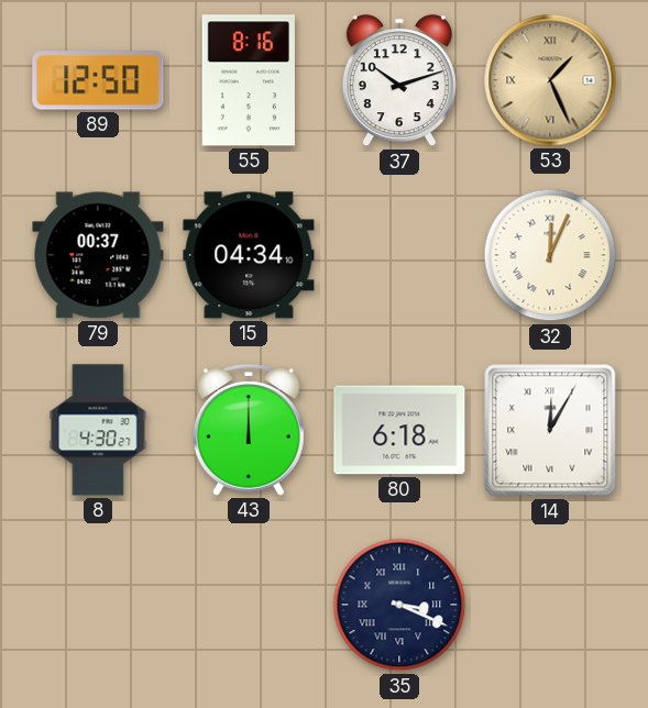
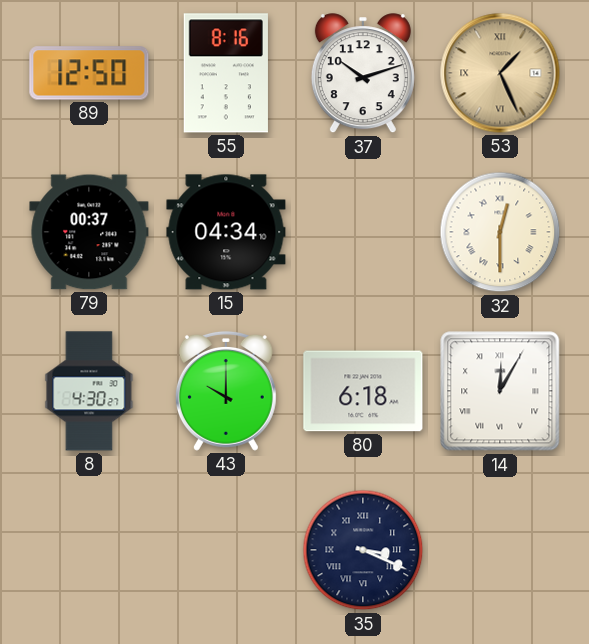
32: 12:04 -> 12:30
43: 12:00 -> 10:00
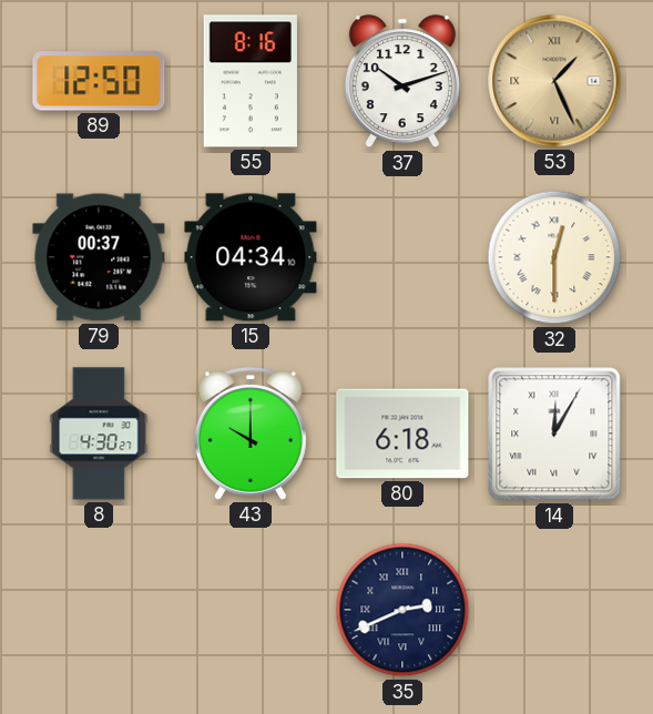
35: 3:19 -> 2:41
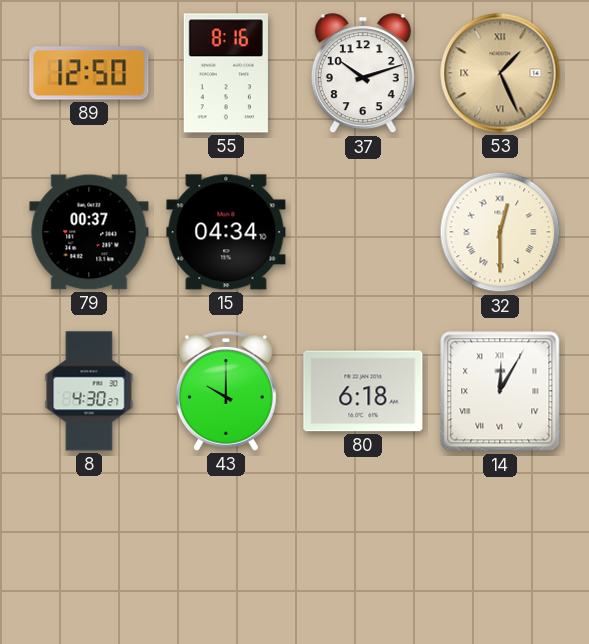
35: 2:41 -> none
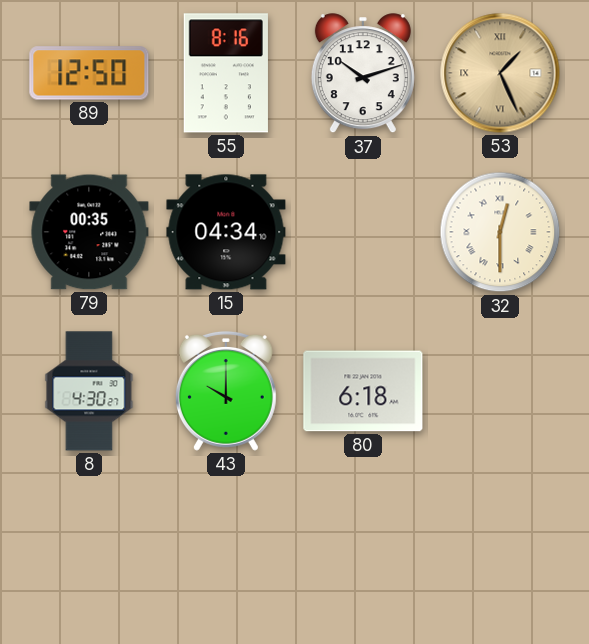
79: 00:37 -> 00:35
14: 12:05 -> none
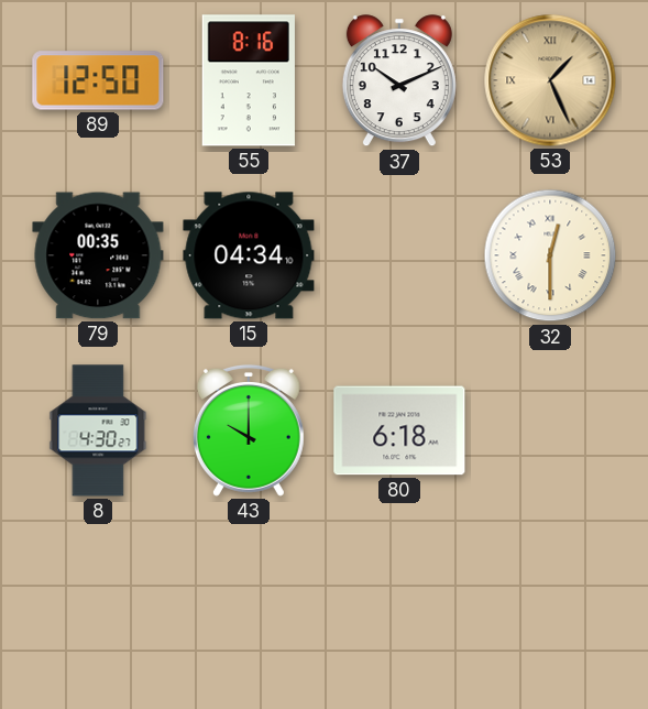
37: 10:12 -> 10:11
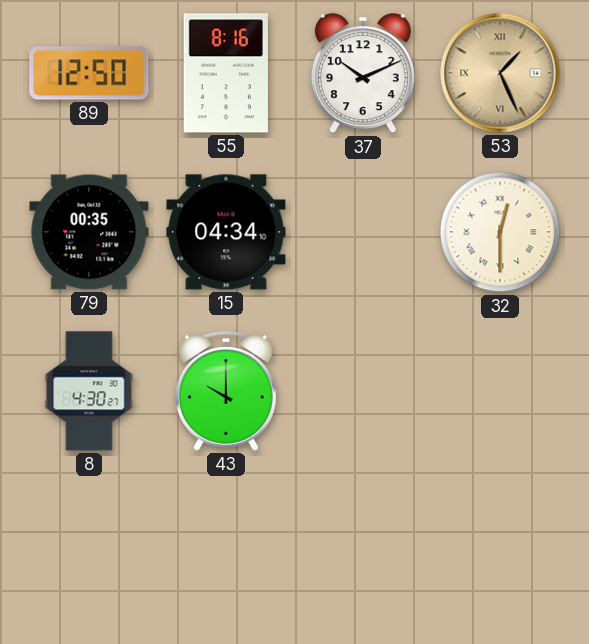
80: 6:18 -> none
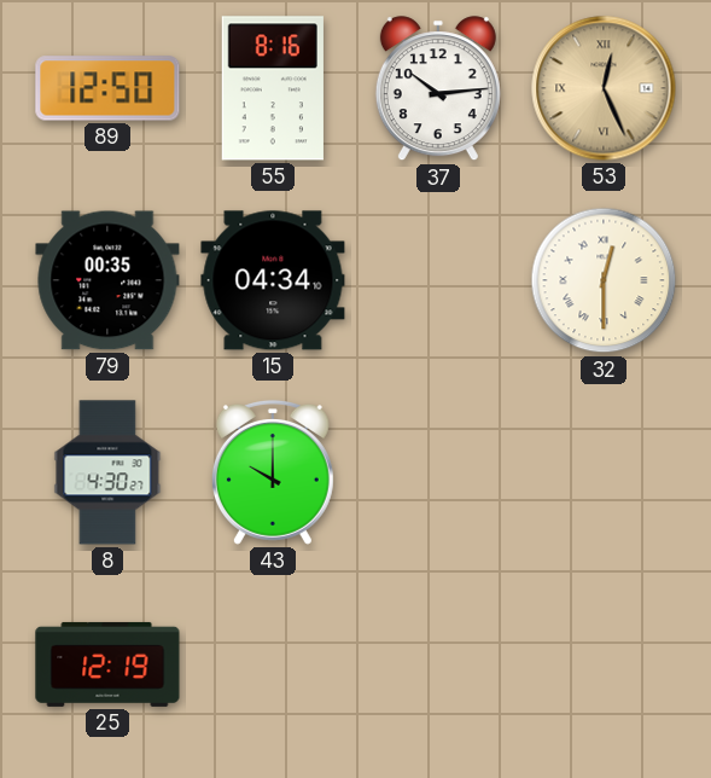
37: 10:11 -> 10:14
53: 1:26 -> 12:26
25: none -> 12:19
